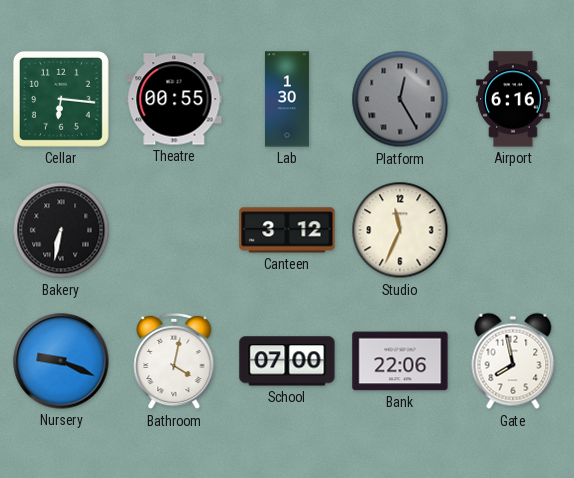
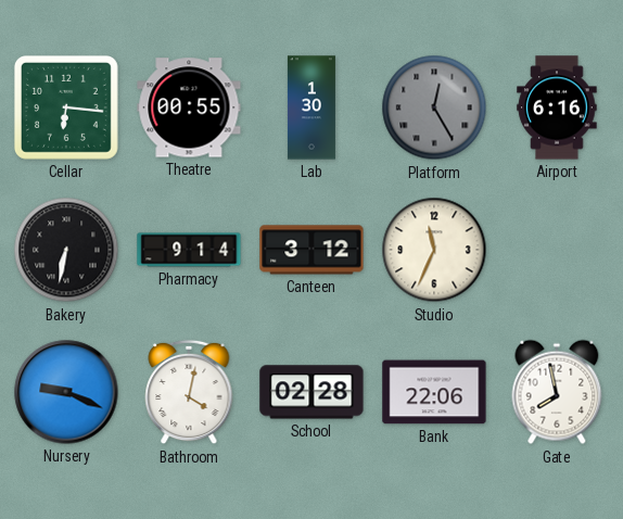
Pharmacy: none -> 9:14
School: 07:00 -> 02:28
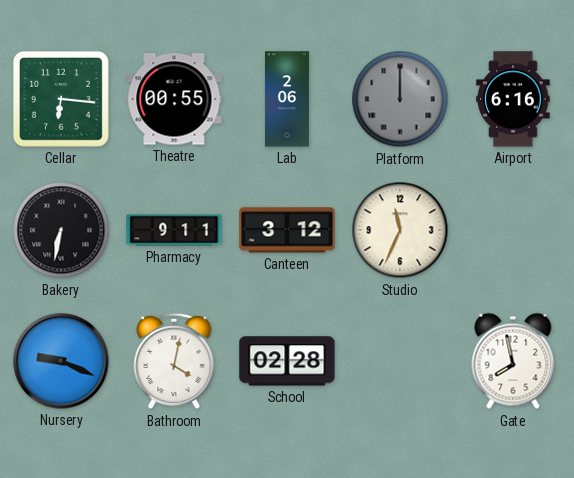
Lab: 1:30 -> 2:06
Platform: 12:25 -> 12:00
Pharmacy: 9:14 -> 9:11
Bank: 22:06 -> none
